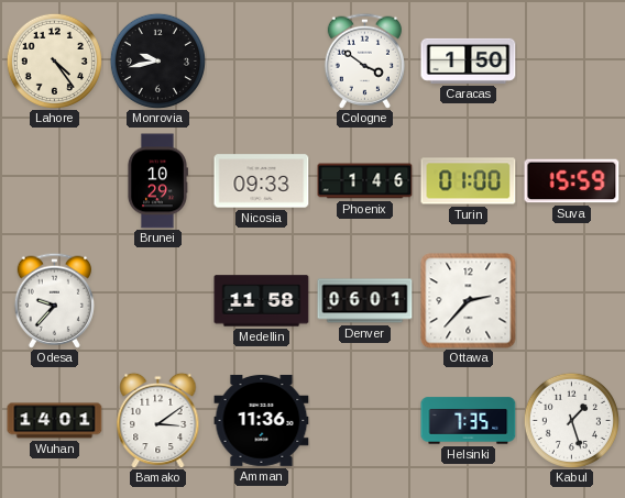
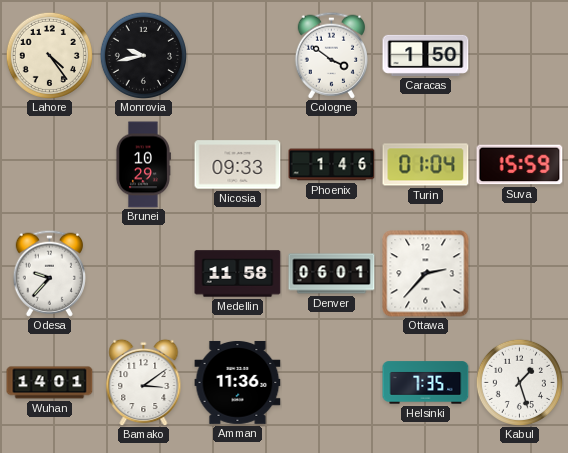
Turin: 01:00 -> 01:04
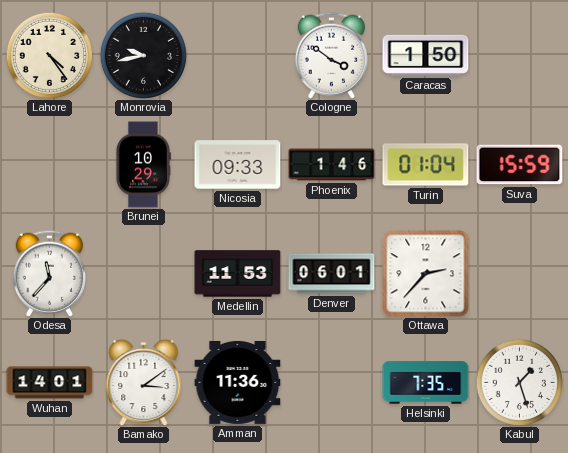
Odesa: 9:37 -> 11:37
Medellin: 11:58 -> 11:53
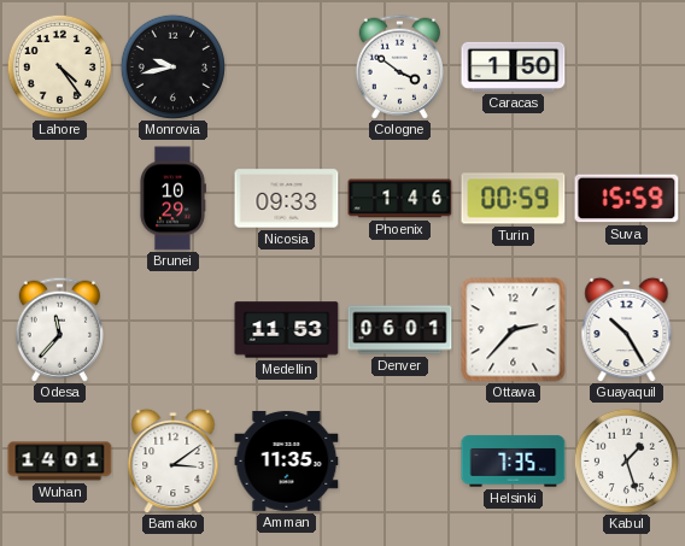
Turin: 01:04 -> 00:59
Guayaquil: none -> 10:25
Amman: 11:36 -> 11:35
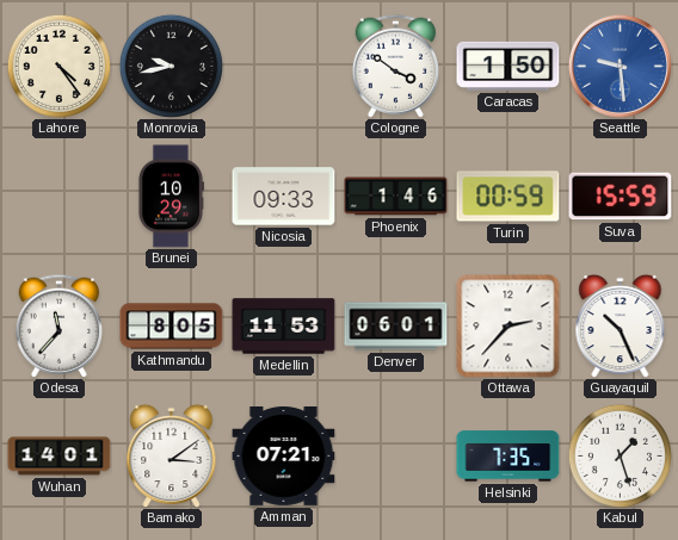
Seattle: none -> 9:29
Kathmandu: none -> 8:05
Guayaquil: 10:25 -> 10:26
Amman: 11:35 -> 07:21
